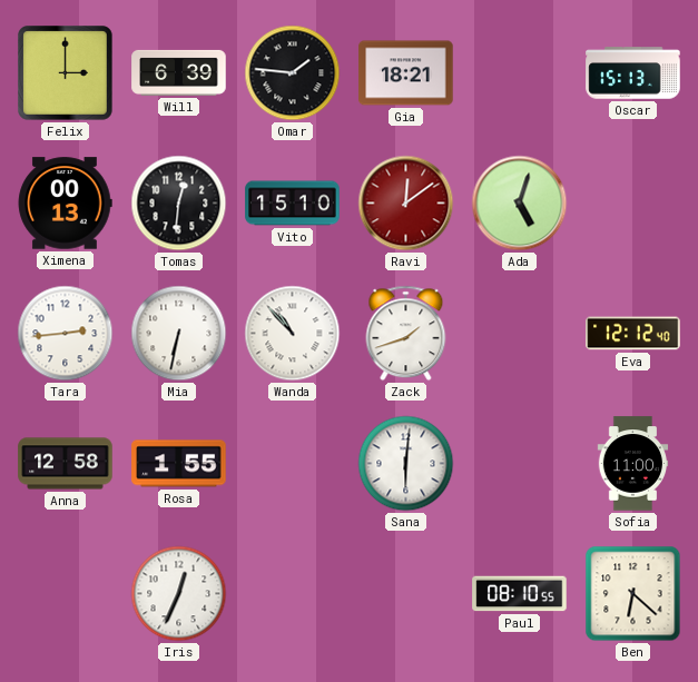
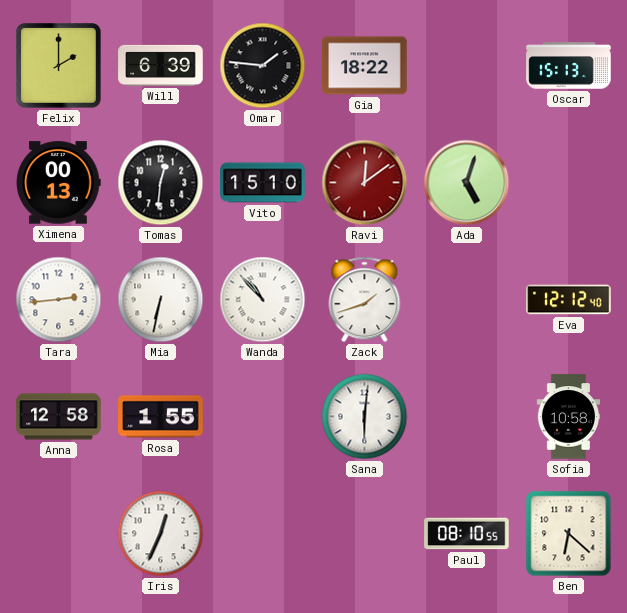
Felix: 3:00 -> 2:00
Gia: 18:21 -> 18:22
Sofia: 11:00 -> 10:58
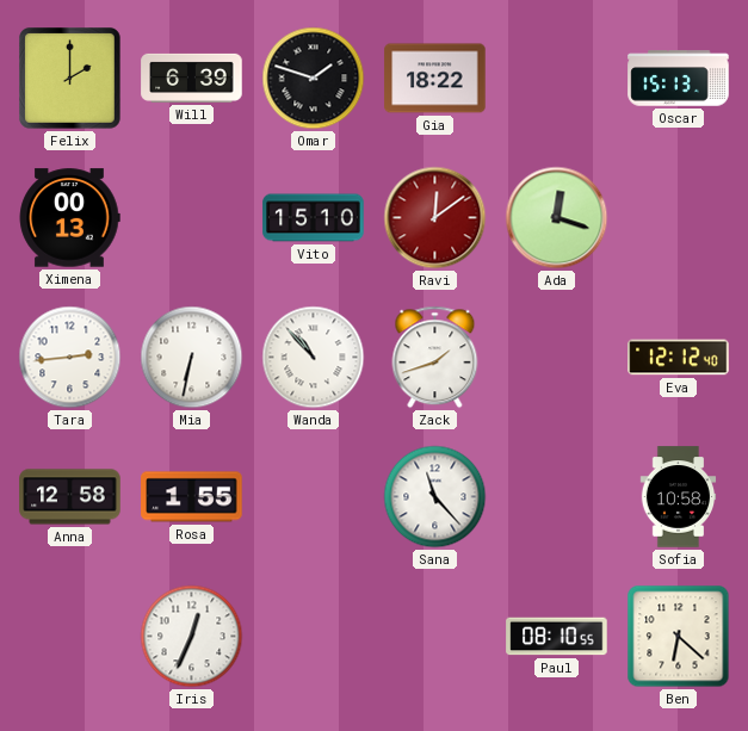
Omar: 1:46 -> 1:48
Tomas: 12:31 -> none
Ada: 5:03 -> 12:18
Sana: 6:01 -> 11:23
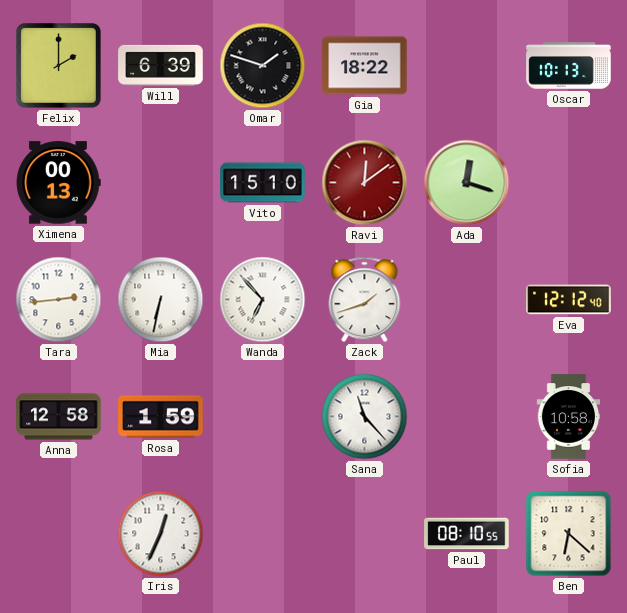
Oscar: 15:13 -> 10:13
Wanda: 10:53 -> 6:53
Rosa: 1:55 -> 1:59
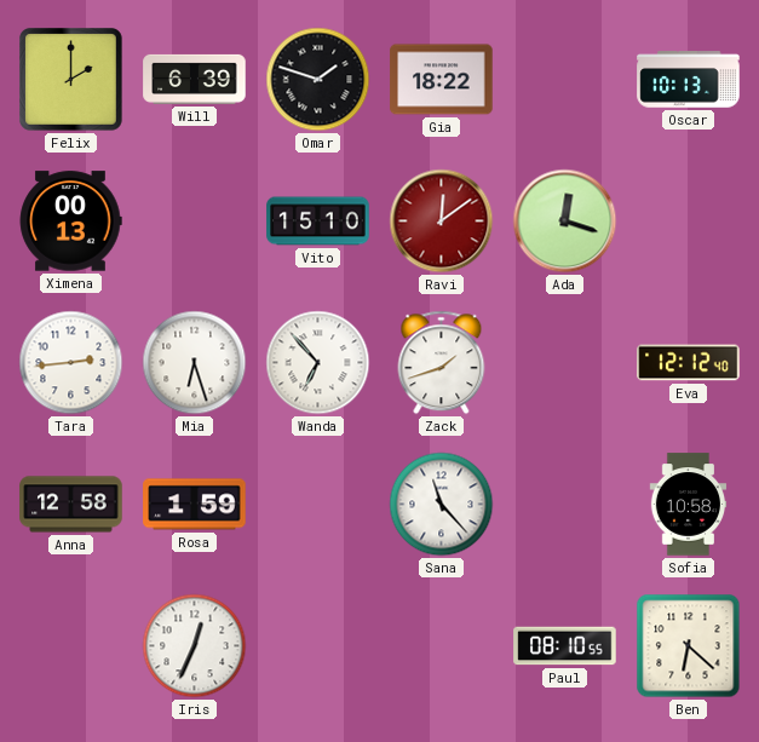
Mia: 6:32 -> 6:27
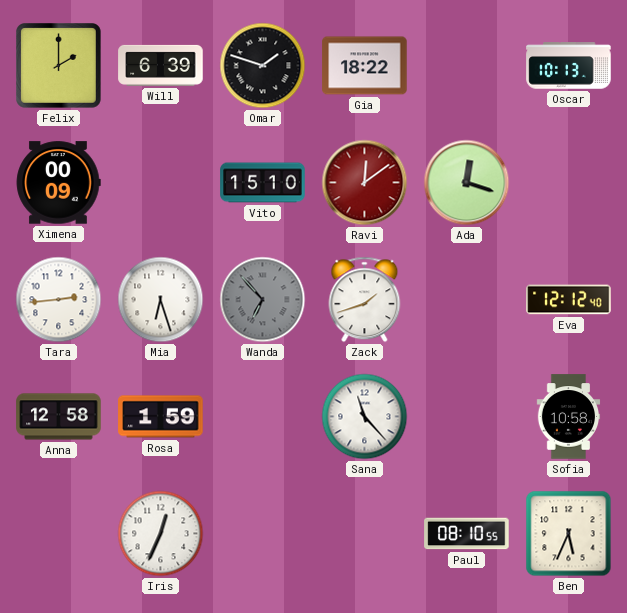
Ximena: 00:13 -> 00:09
Wanda dial: white -> grey
Ben: 6:22 -> 5:34
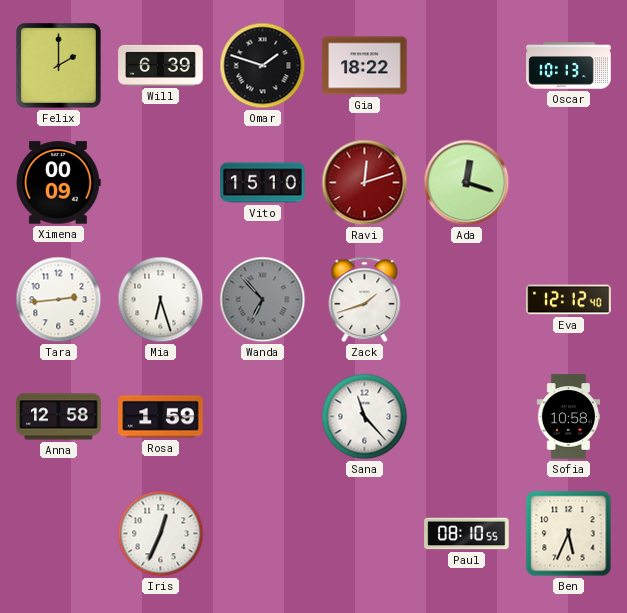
Ravi: 12:09 -> 12:12
